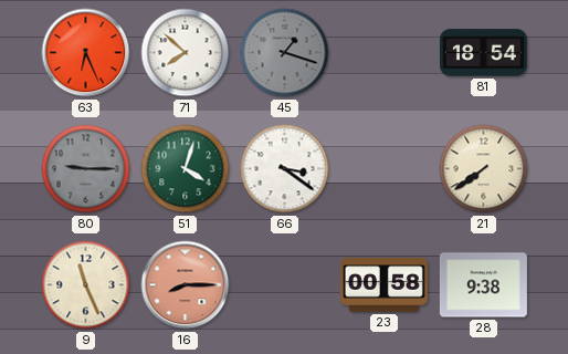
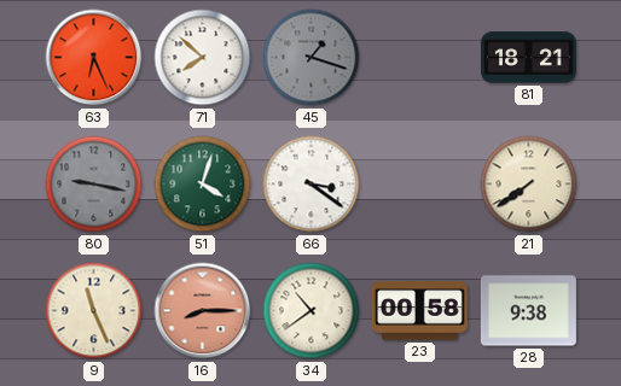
81: 18:54 -> 18:21
80: 9:15 -> 9:17
34: none -> 10:39
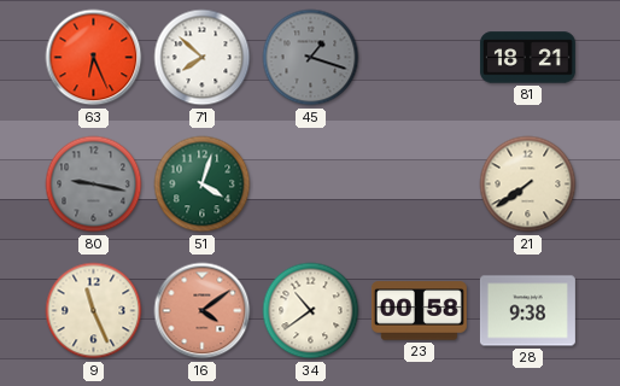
66: 3:21 -> none
16: 8:15 -> 4:09
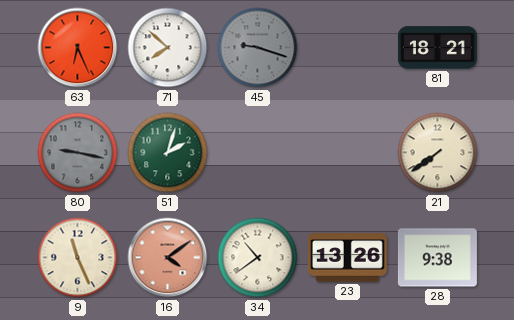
45: 1:18 -> 9:18
51: 4:03 -> 2:03
23: 00:58 -> 13:26
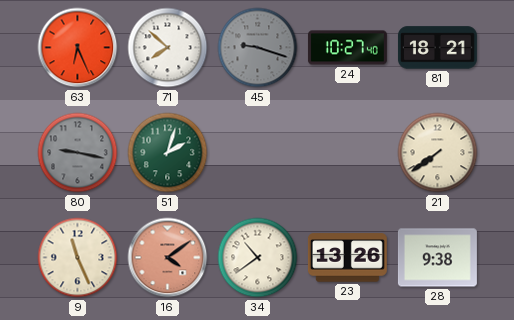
24: none -> 10:27
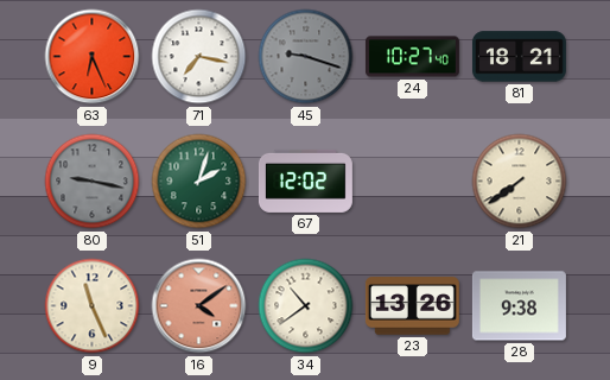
71: 7:52 -> 7:17
67: none -> 12:02
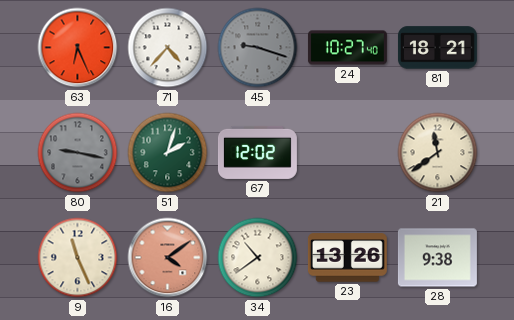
71: 7:17 -> 4:37
21: 7:39 -> 11:39
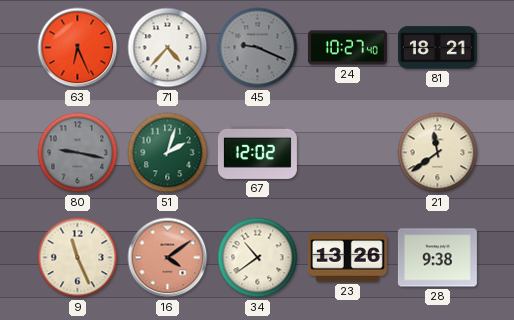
45: 9:18 -> 9:19
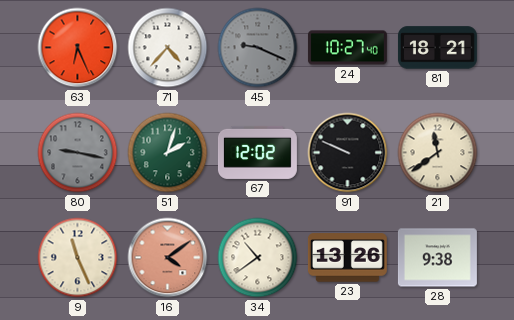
91: none -> 9:49
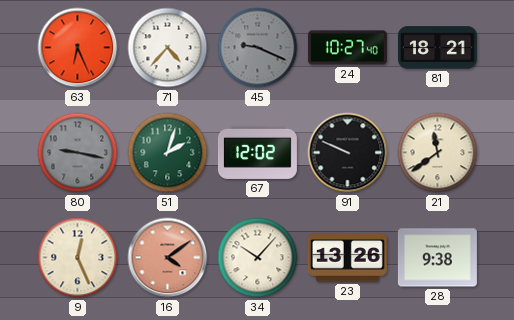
9: 11:26 -> 12:26
34: 10:39 -> 10:07
